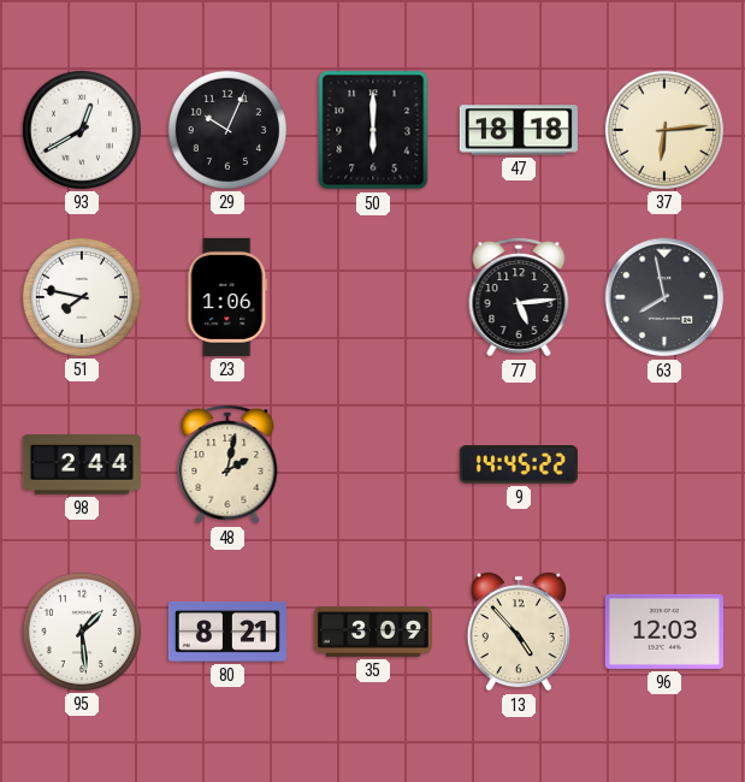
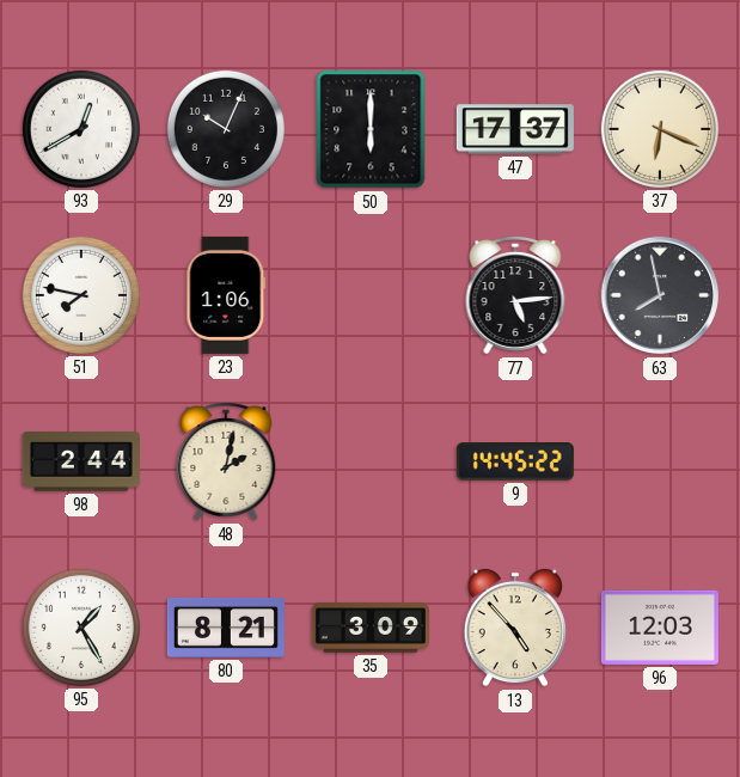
47: 18:18 -> 17:37
37: 6:14 -> 6:19
95: 1:29 -> 1:25
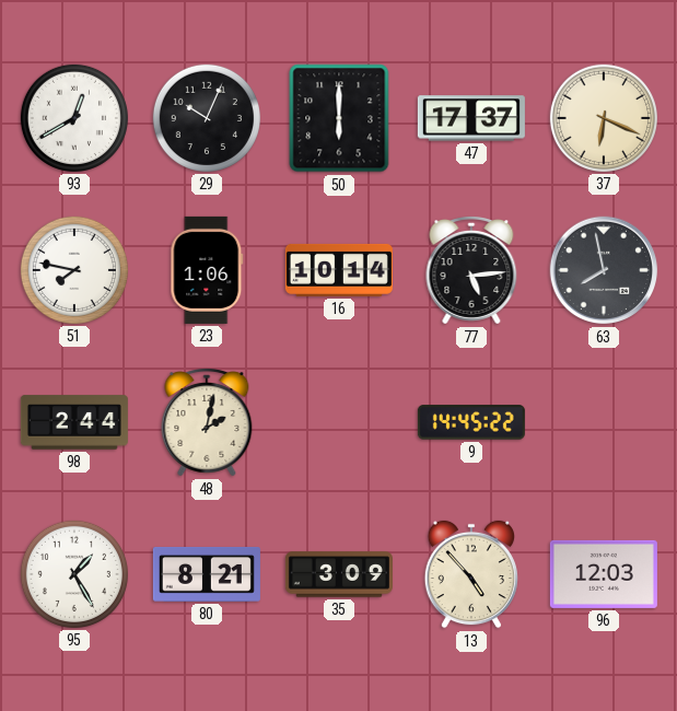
16: none -> 10:14
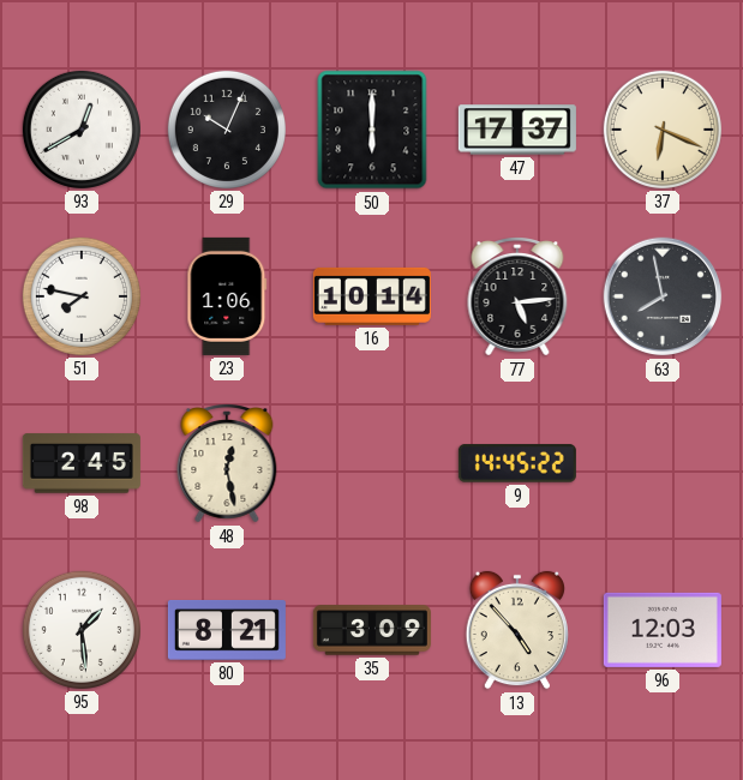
98: 2:44 -> 2:45
48: 2:02 -> 12:28
95: 1:25 -> 1:29
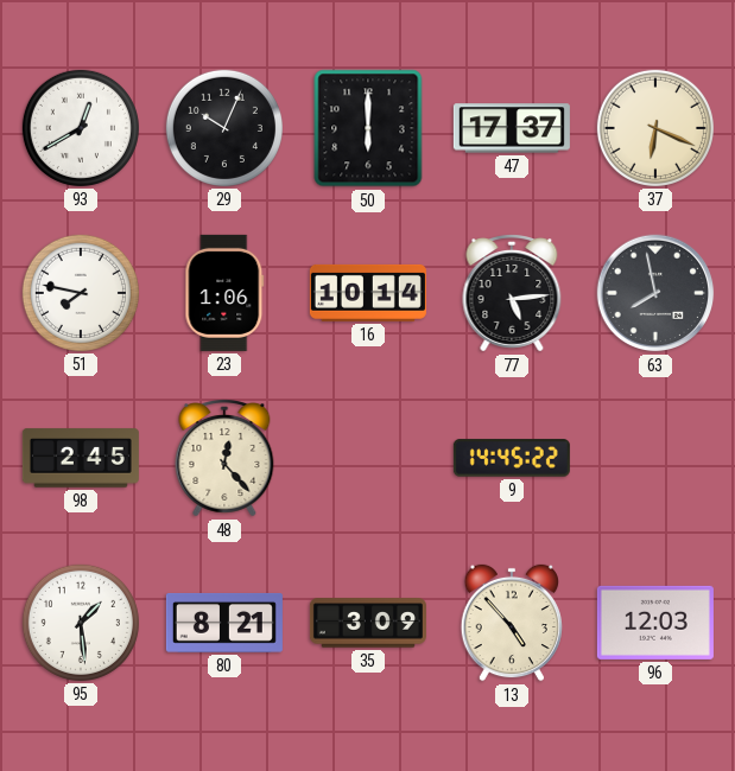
48: 12:28 -> 12:23
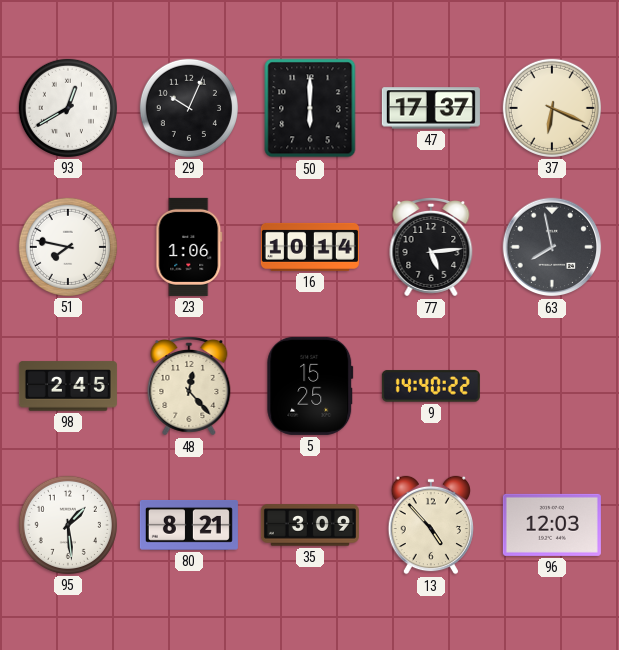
5: none -> 15:25
9: 14:45 -> 14:40
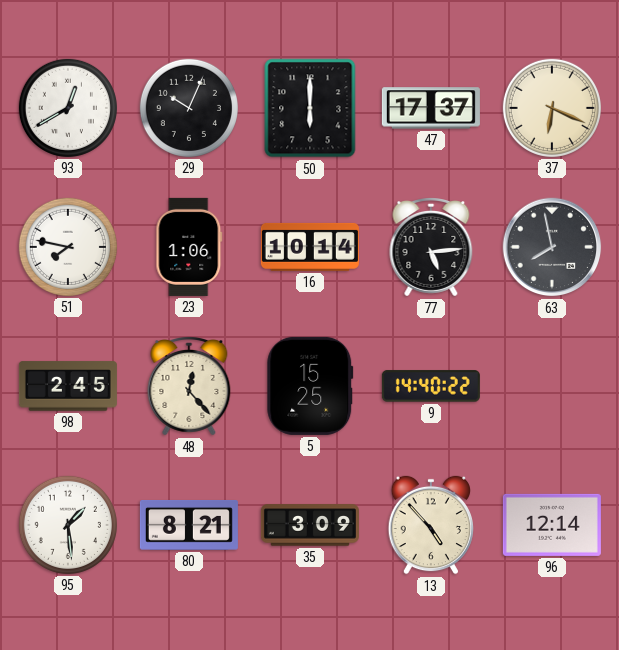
96: 12:03 -> 12:14
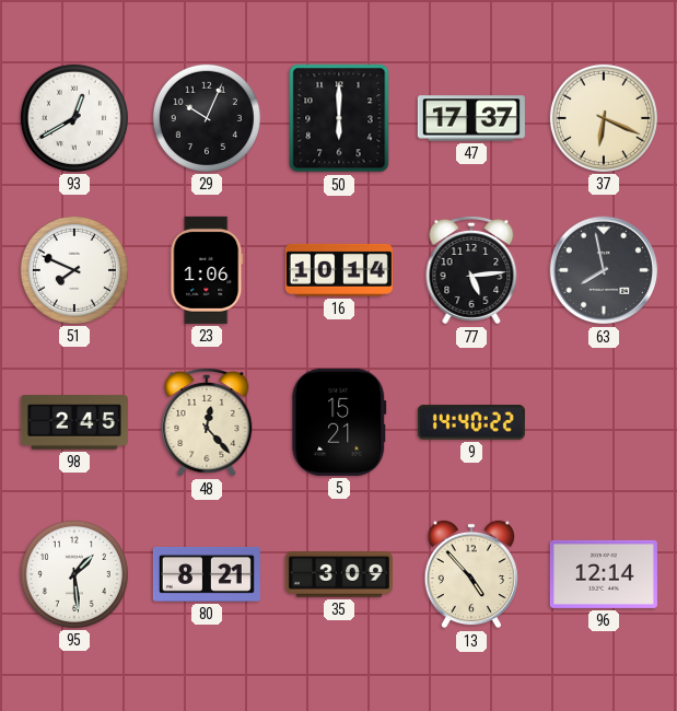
51: 7:47 -> 7:49
5: 15:25 -> 15:21
